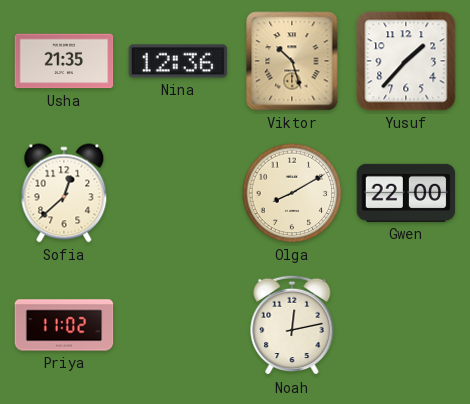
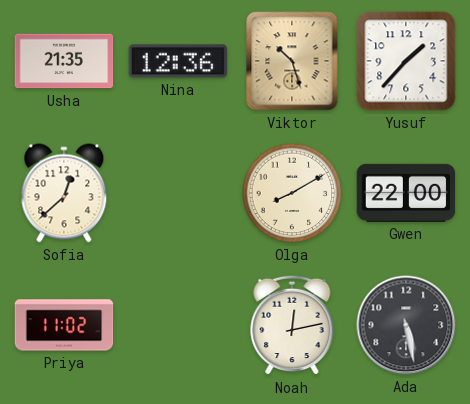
Ada: none -> 5:28
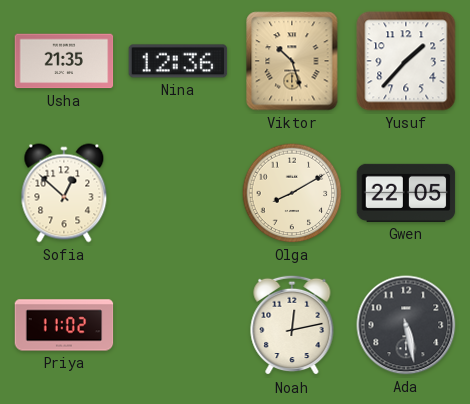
Sofia: 12:38 -> 12:52
Gwen: 22:00 -> 22:05
